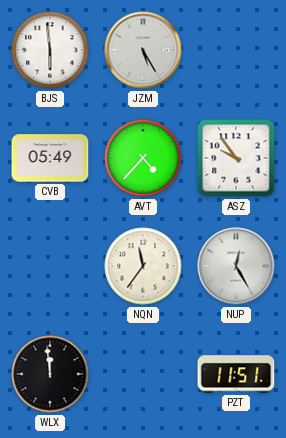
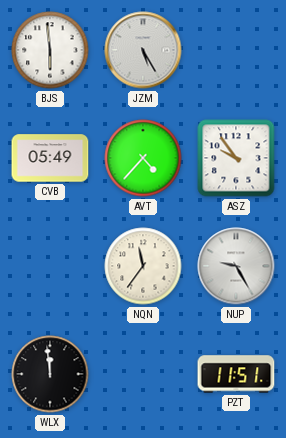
NUP: 12:25 -> 9:25
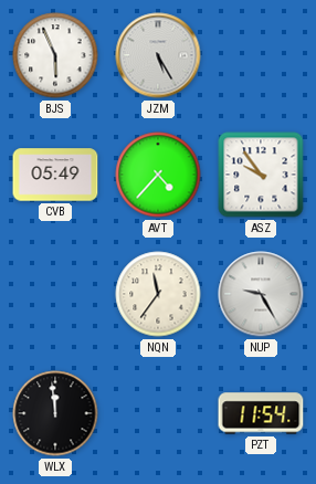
BJS: 5:59 -> 5:56
PZT: 11:51 -> 11:54
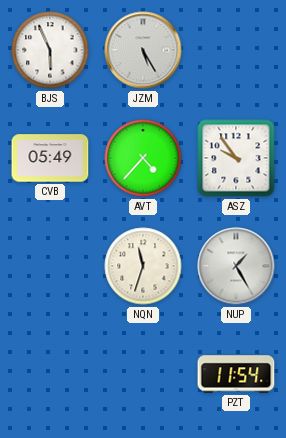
NQN: 11:36 -> 11:33
NUP: 9:25 -> 1:25
WLX: 11:59 -> none
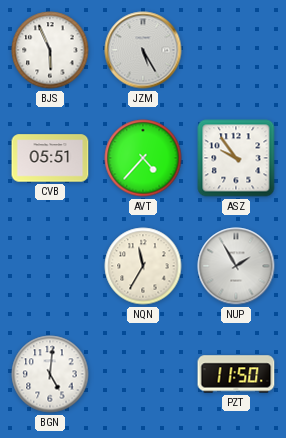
CVB: 05:49 -> 05:51
NQN: 11:33 -> 11:35
NUP: 1:25 -> 1:55
BGN: none -> 5:01
PZT: 11:54 -> 11:50
